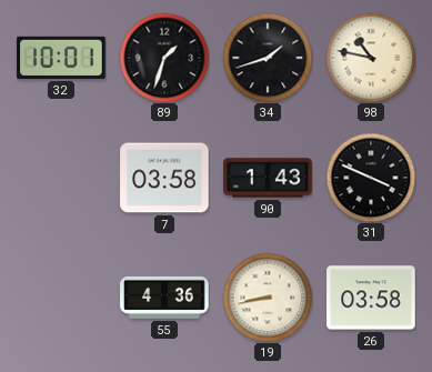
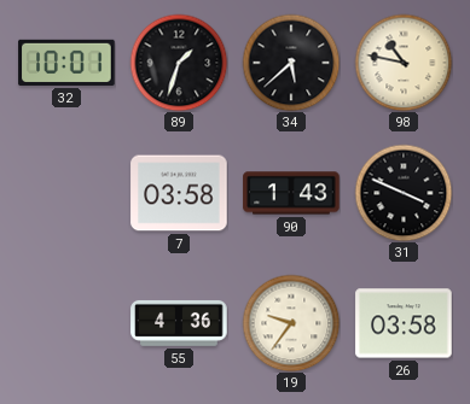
34: 1:42 -> 5:38
19: 8:43 -> 9:36
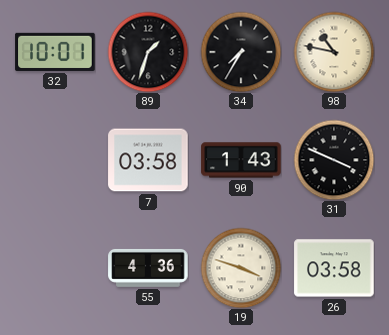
34: 5:38 -> 7:35
19: 9:36 -> 3:48
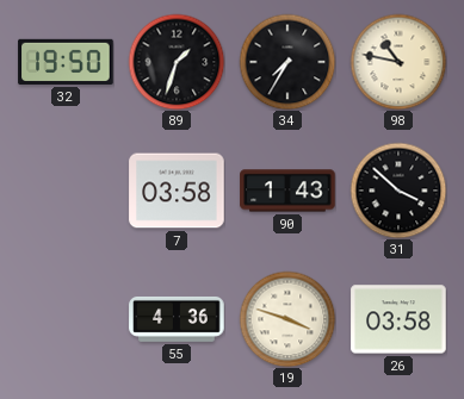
32: 10:01 -> 19:50
31: 3:49 -> 3:52
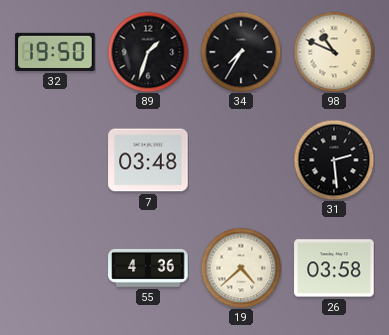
98: 10:47 -> 10:49
7: 03:58 -> 03:48
90: 1:43 -> none
31: 3:52 -> 2:29
19: 3:48 -> 4:38
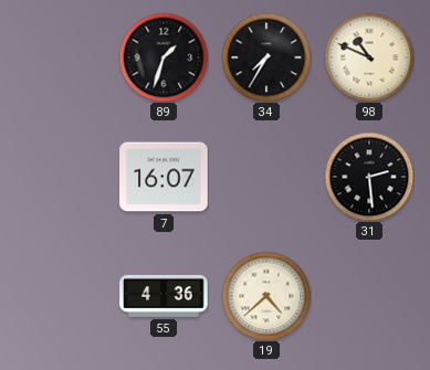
32: 19:50 -> none
7: 03:48 -> 16:07
26: 03:58 -> none
